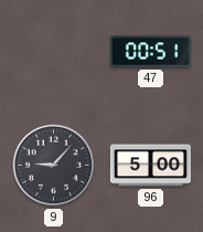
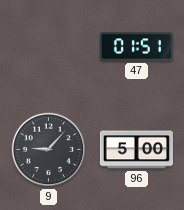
47: 00:51 -> 01:51
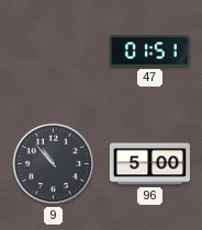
9: 9:07 -> 10:53
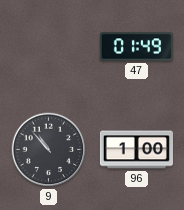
47: 01:51 -> 01:49
96: 5:00 -> 1:00
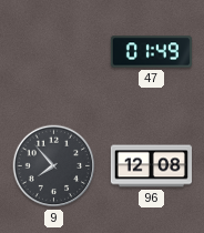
9: 10:53 -> 7:53
96: 1:00 -> 12:08
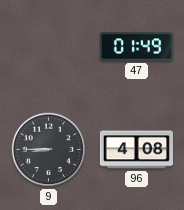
9: 7:53 -> 8:45
96: 12:08 -> 4:08
